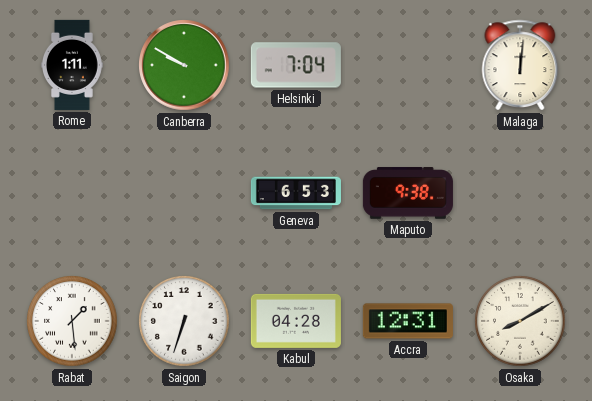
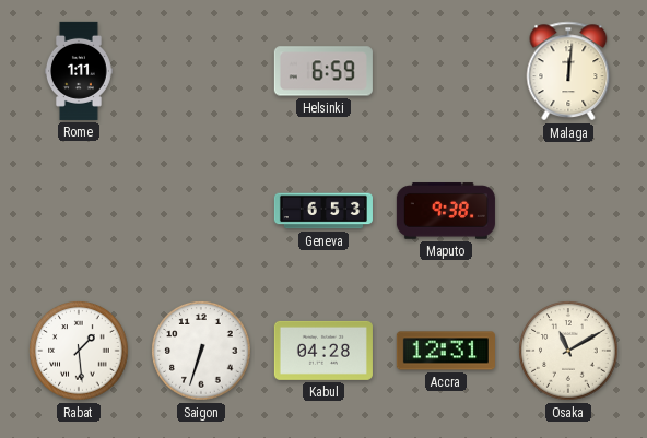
Canberra: 9:50 -> none
Helsinki: 7:04 -> 6:59
Osaka: 8:10 -> 11:10
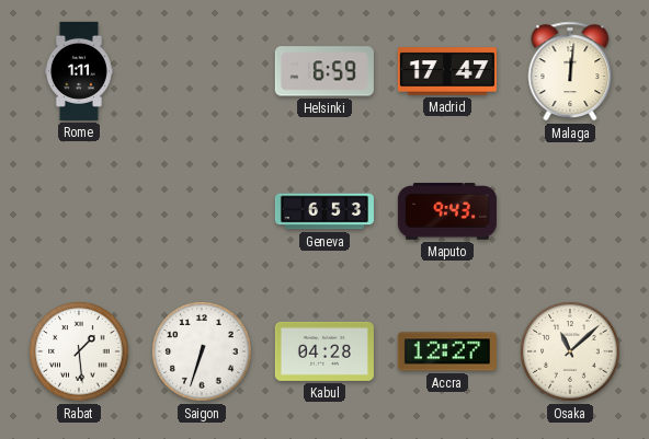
Madrid: none -> 17:47
Maputo: 9:38 -> 9:43
Accra: 12:31 -> 12:27
Osaka: 11:10 -> 11:08
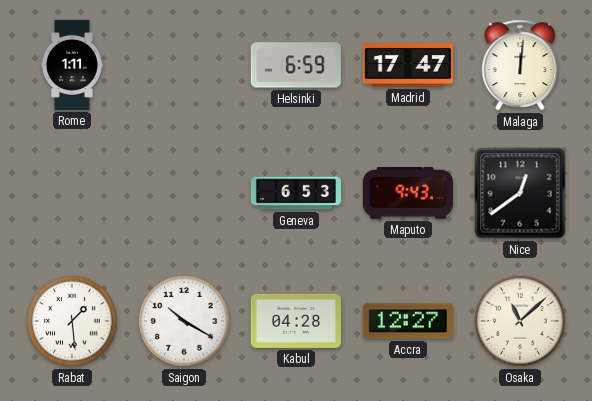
Nice: none -> 12:39
Saigon: 6:33 -> 10:20
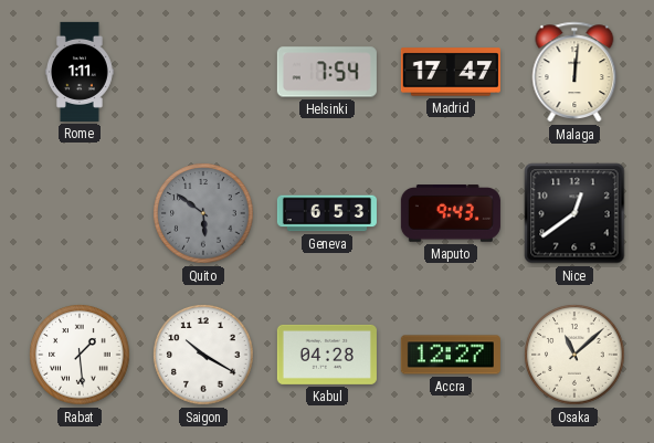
Helsinki: 6:59 -> 7:54
Quito: none -> 5:51
